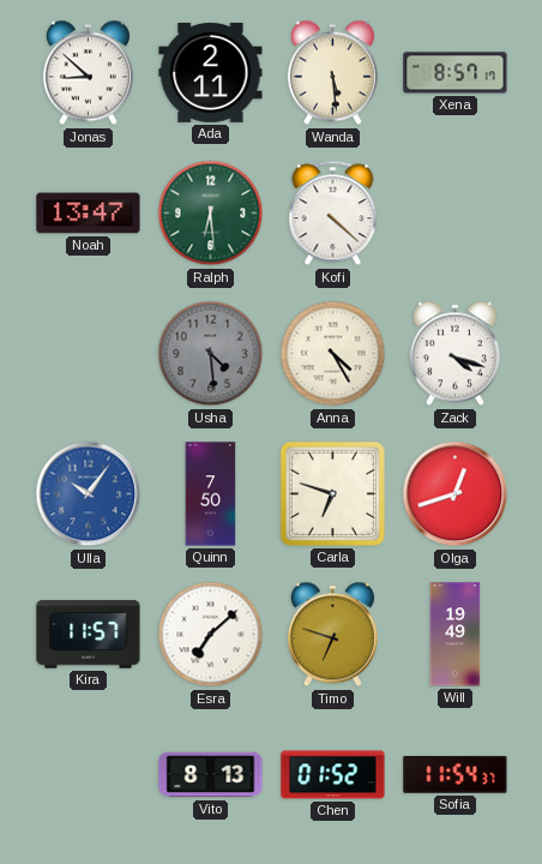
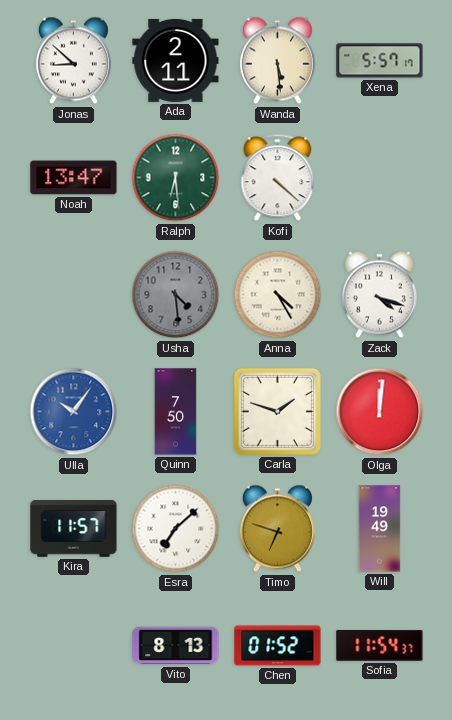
Xena: 8:57 -> 5:57
Carla: 6:48 -> 1:48
Olga: 12:42 -> 12:01
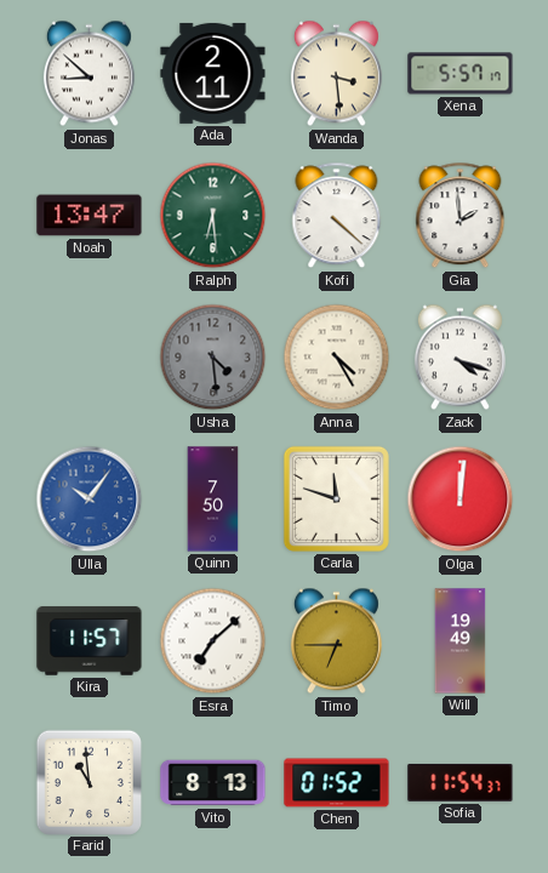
Wanda: 5:29 -> 3:29
Gia: none -> 1:59
Carla: 1:48 -> 11:48
Timo: 6:48 -> 6:45
Farid: none -> 10:59
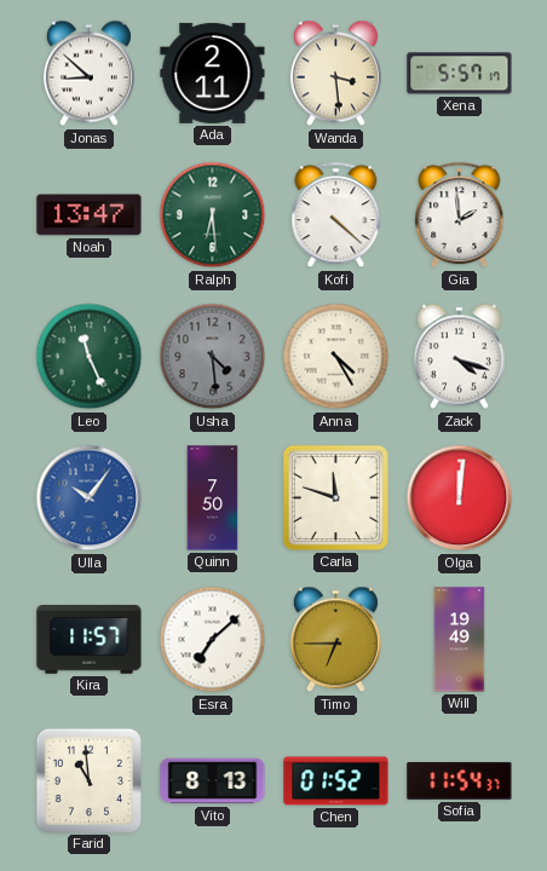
Leo: none -> 11:26
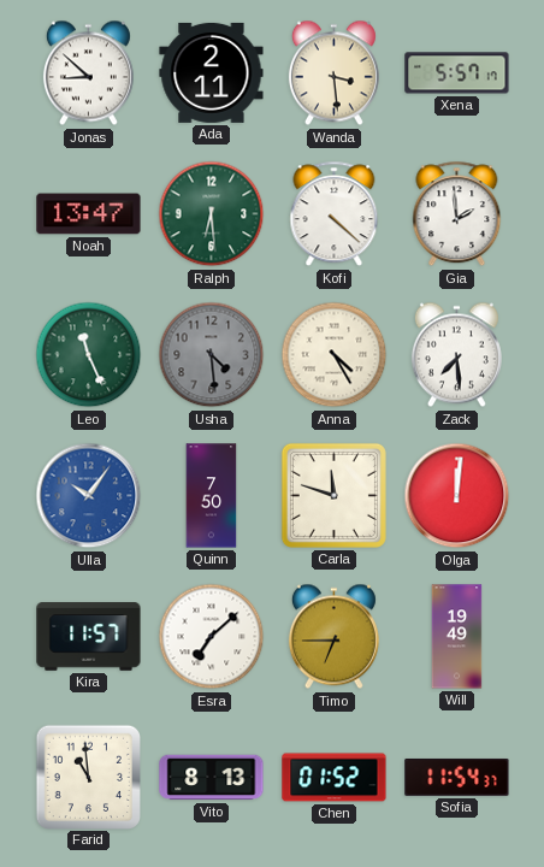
Zack: 4:18 -> 7:29
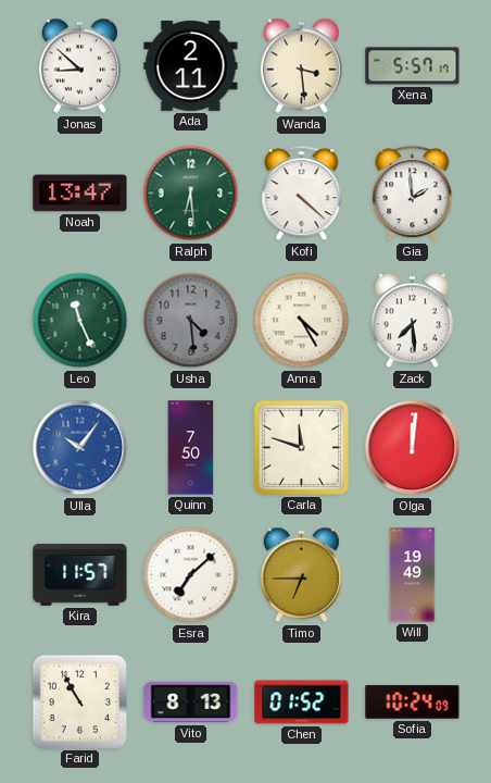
Farid: 10:59 -> 10:55
Sofia: 11:54 -> 10:24
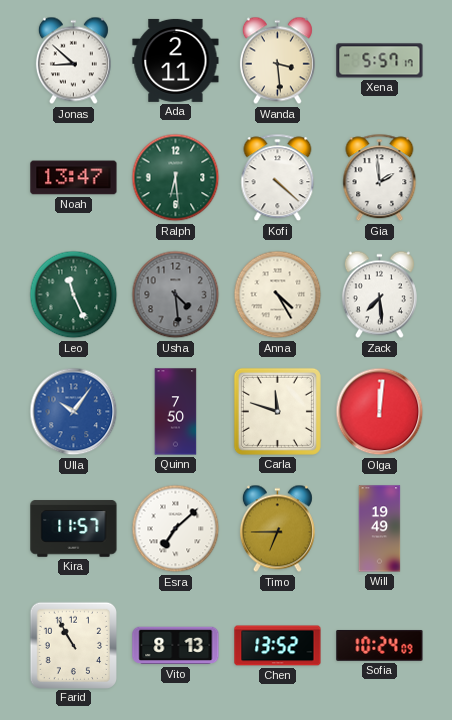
Chen: 01:52 -> 13:52
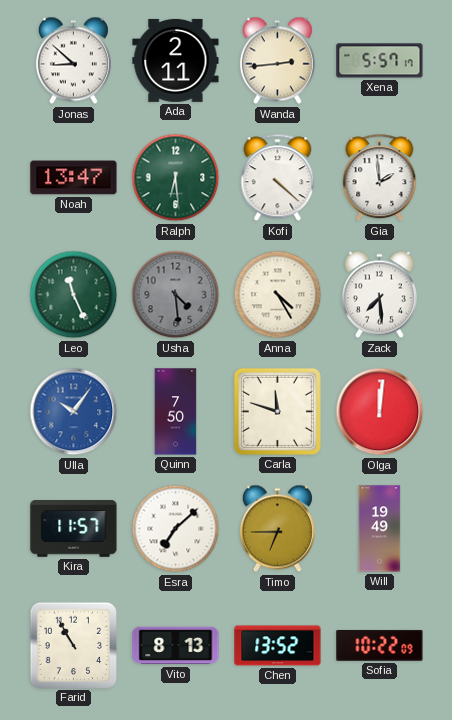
Wanda: 3:29 -> 2:44
Sofia: 10:24 -> 10:22
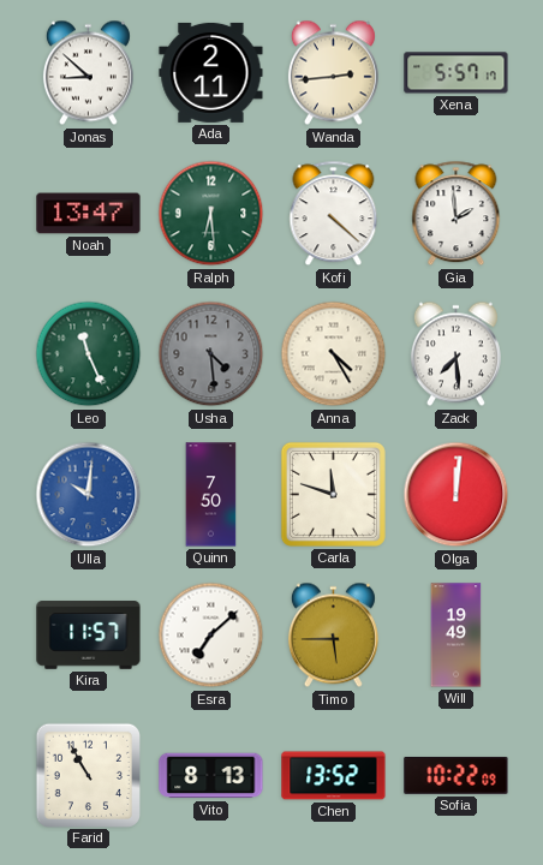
Ulla: 10:06 -> 10:01
Timo: 6:45 -> 5:45
